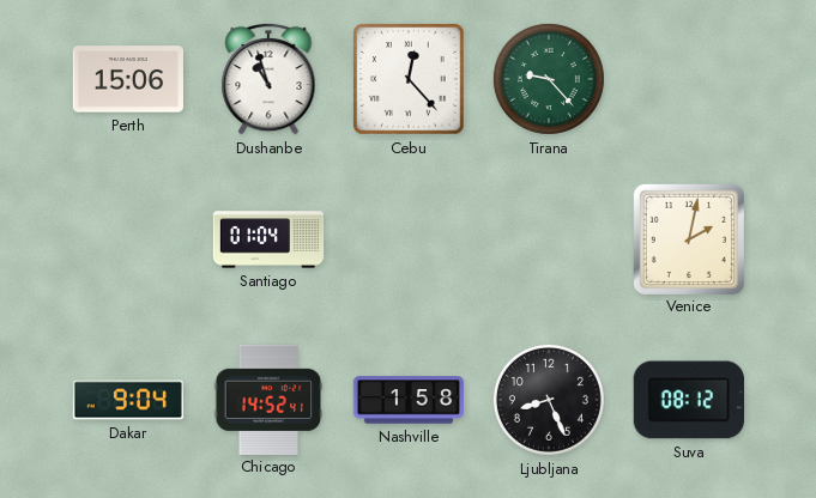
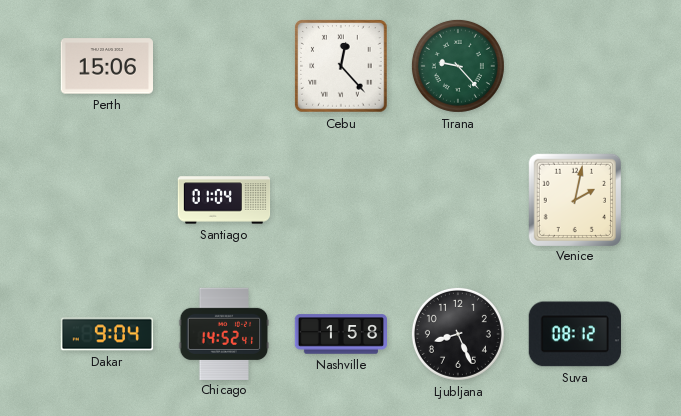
Dushanbe: 10:57 -> none
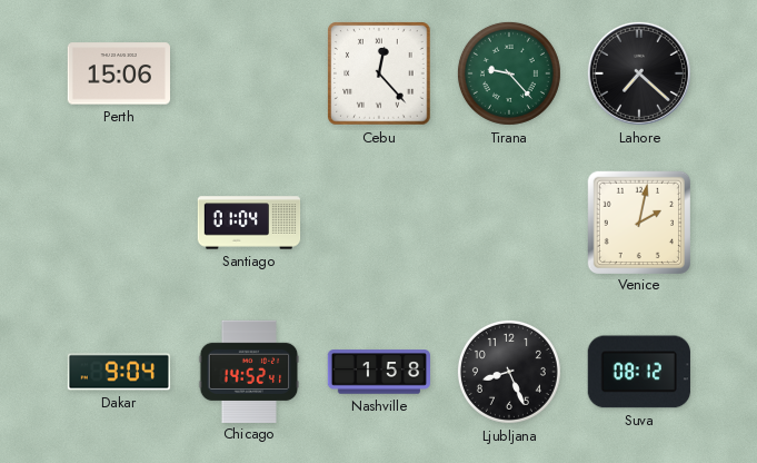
Lahore: none -> 7:22
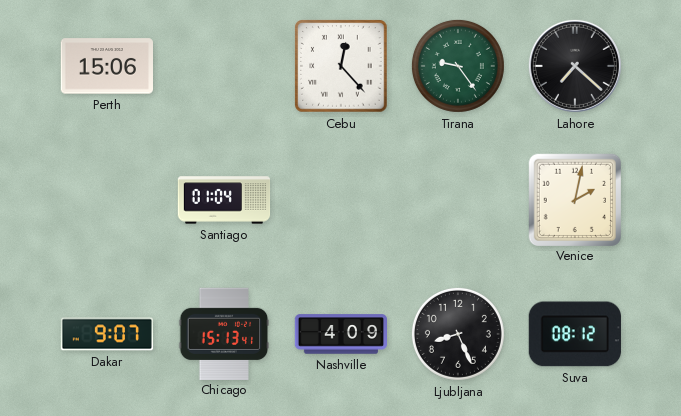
Tirana: 9:23 -> 9:24
Dakar: 9:04 -> 9:07
Chicago: 14:52 -> 15:13
Nashville: 1:58 -> 4:09
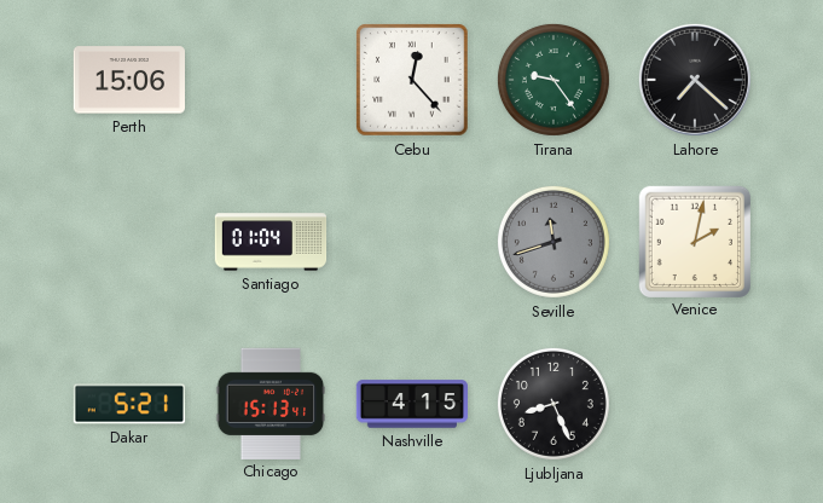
Seville: none -> 11:42
Dakar: 9:07 -> 5:21
Nashville: 4:09 -> 4:15
Suva: 08:12 -> none
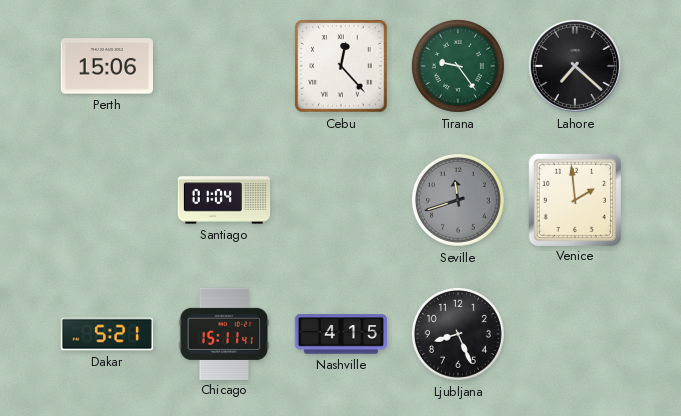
Venice: 2:02 -> 1:59
Chicago: 15:13 -> 15:11
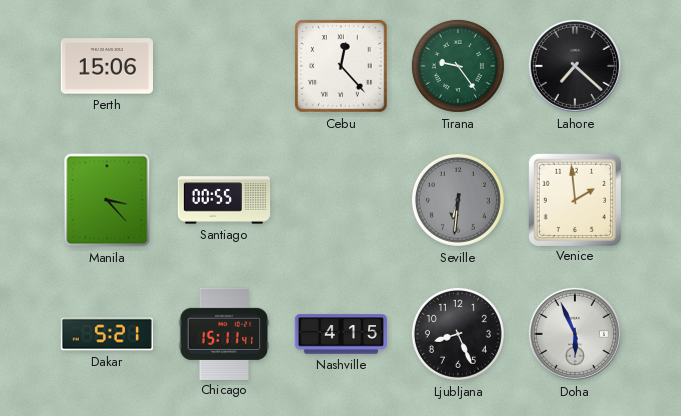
Manila: none -> 3:23
Santiago: 01:04 -> 00:55
Seville: 11:42 -> 6:31
Doha: none -> 5:56
